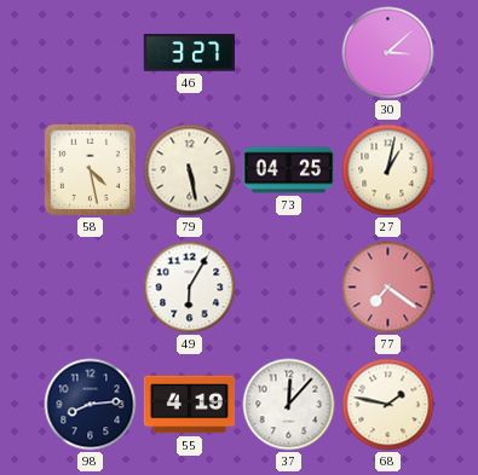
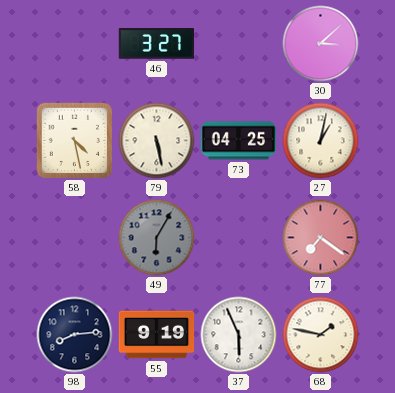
49 dial: white -> grey
55: 4:19 -> 9:19
37: 12:07 -> 5:56
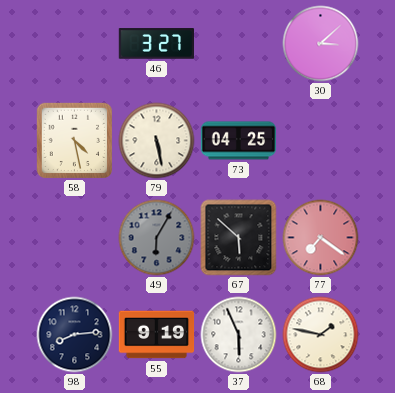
27: 1:02 -> none
67: none -> 5:52
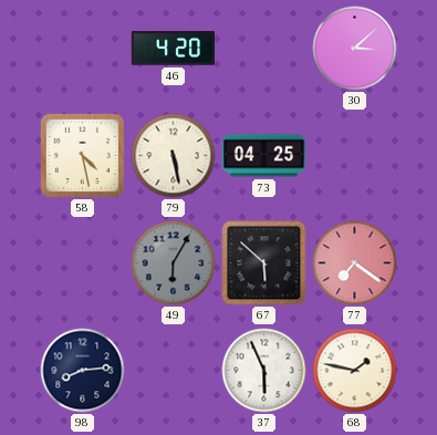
46: 3:27 -> 4:20
55: 9:19 -> none
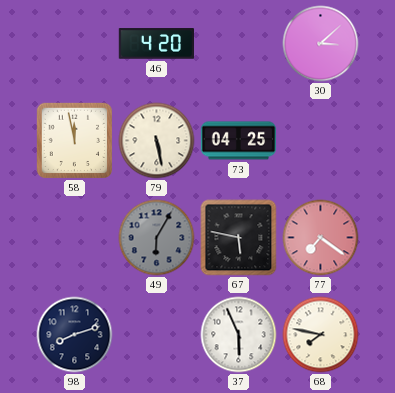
58: 4:28 -> 11:58
67: 5:52 -> 5:47
98: 8:14 -> 8:12
68: 1:47 -> 7:47
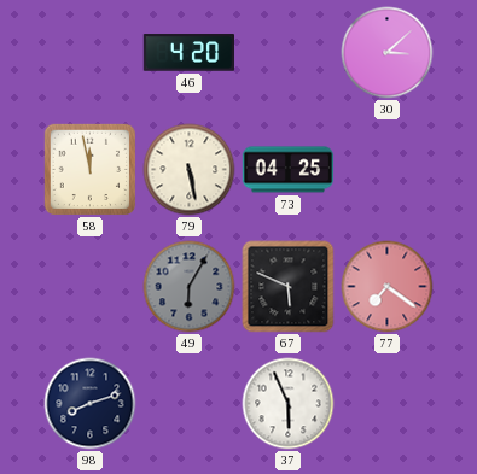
67: 5:47 -> 5:49
68: 7:47 -> none
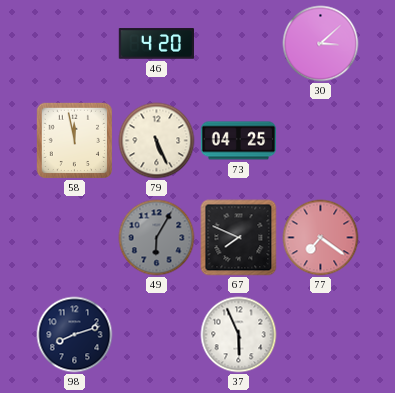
79: 5:28 -> 5:26
67: 5:49 -> 7:49
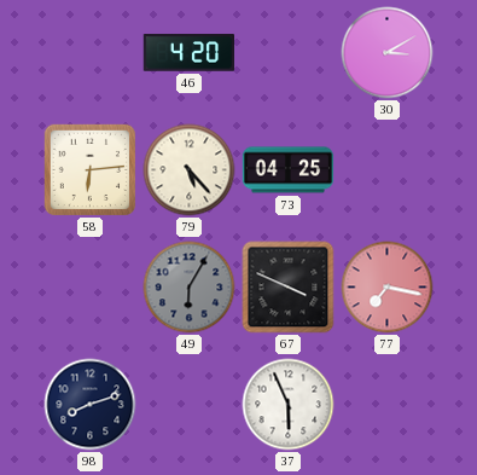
30: 3:08 -> 3:10
58: 11:58 -> 6:14
79: 5:26 -> 5:23
67: 7:49 -> 3:49
77: 7:21 -> 7:17
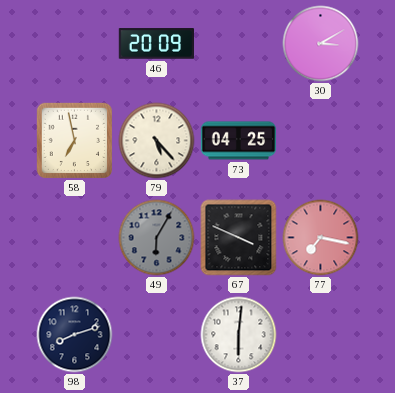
46: 4:20 -> 20:09
58: 6:14 -> 6:58
37: 5:56 -> 6:01
